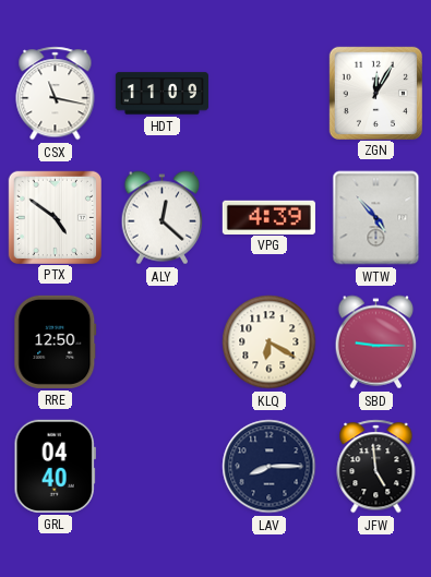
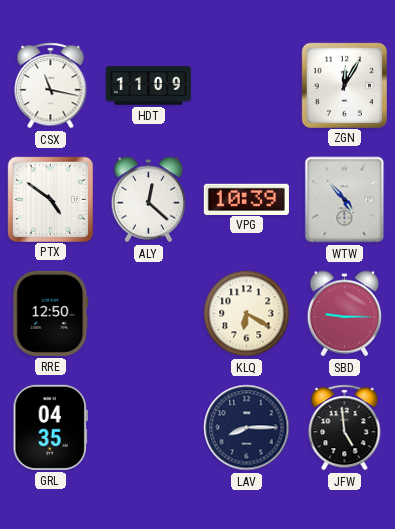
VPG: 4:39 -> 10:39
GRL: 04:40 -> 04:35
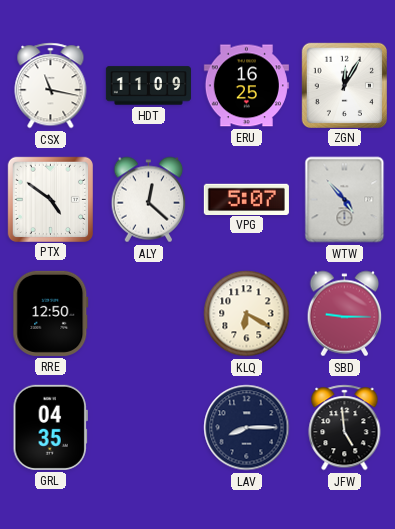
ERU: none -> 16:25
VPG: 10:39 -> 5:07
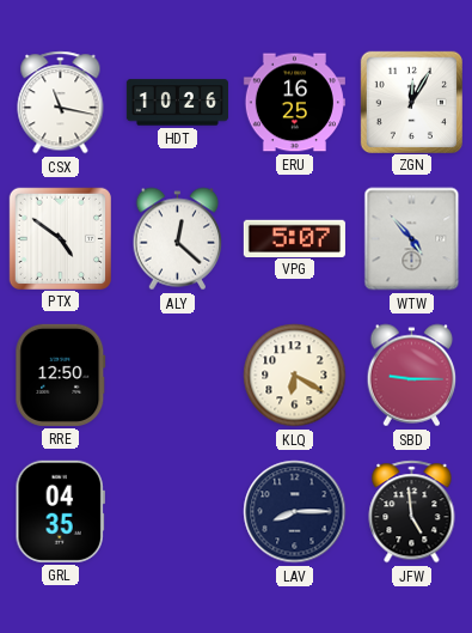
HDT: 11:09 -> 10:26
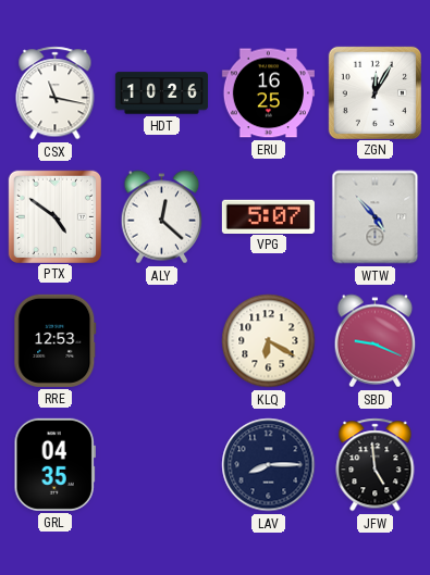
RRE: 12:50 -> 12:53
SBD: 9:15 -> 9:19
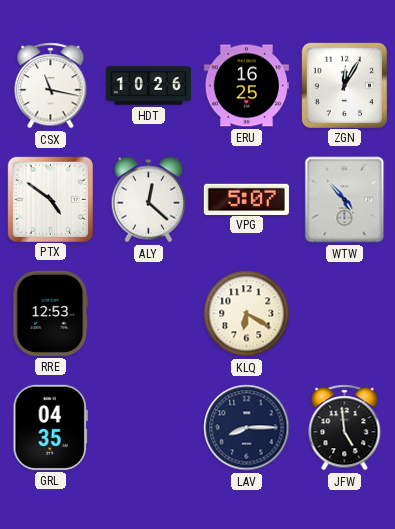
SBD: 9:19 -> none
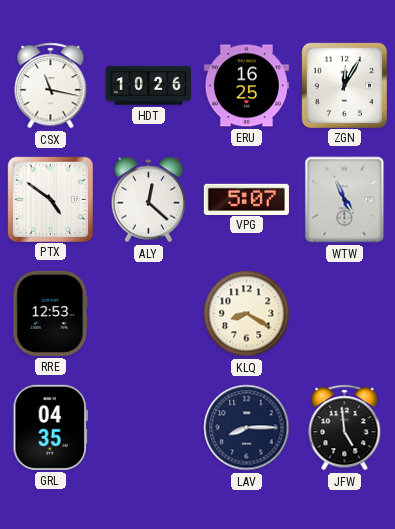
WTW: 4:53 -> 4:56
KLQ: 6:20 -> 8:20
